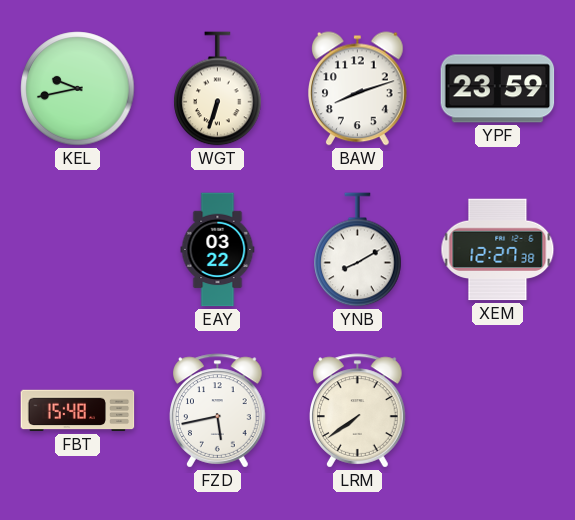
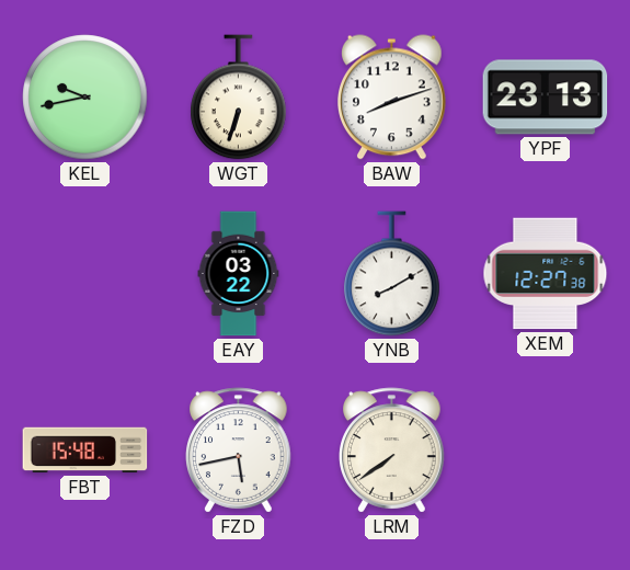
YPF: 23:59 -> 23:13
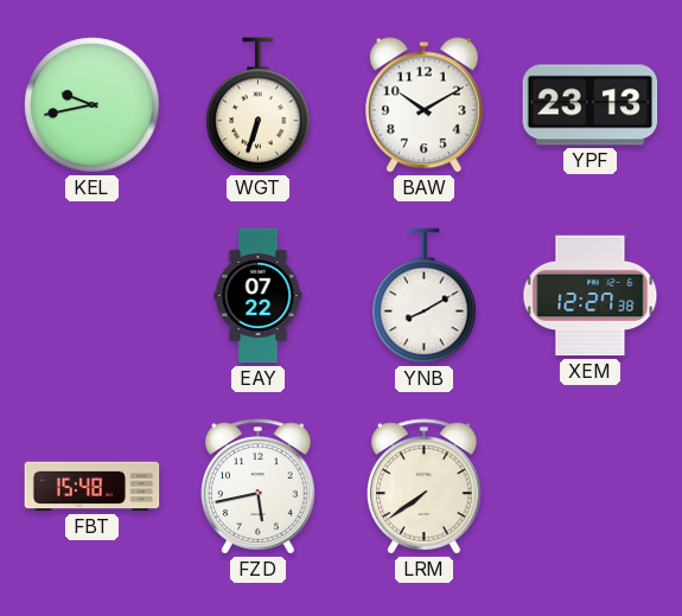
BAW: 8:12 -> 10:10
EAY: 03:22 -> 07:22
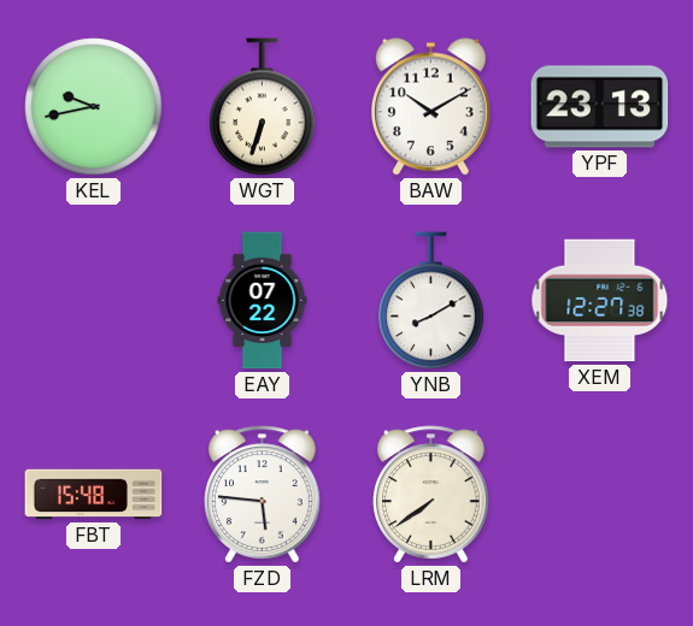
FZD: 5:43 -> 5:46
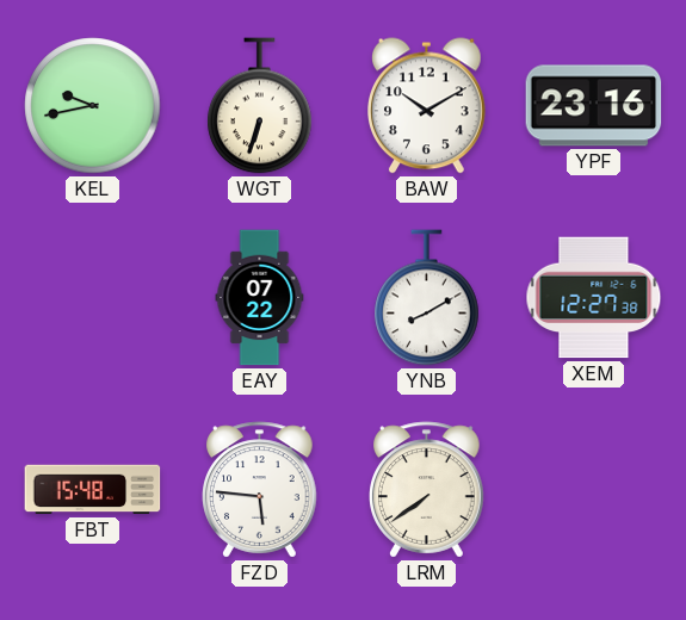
YPF: 23:13 -> 23:16
